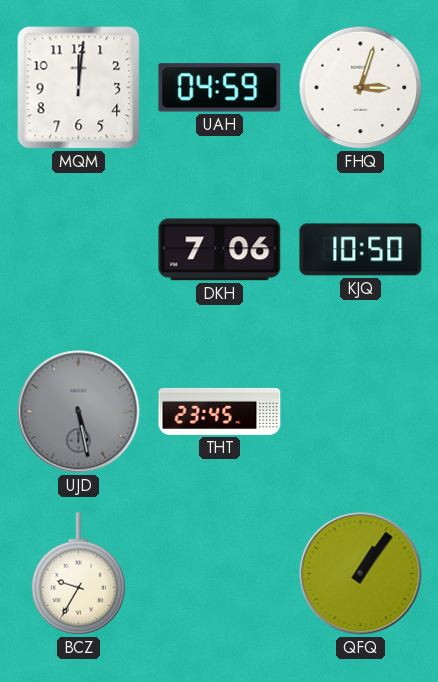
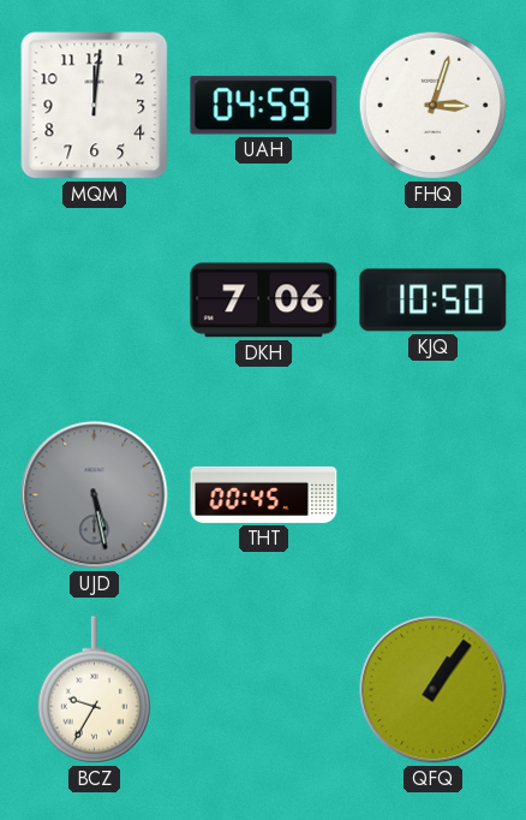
THT: 23:45 -> 00:45
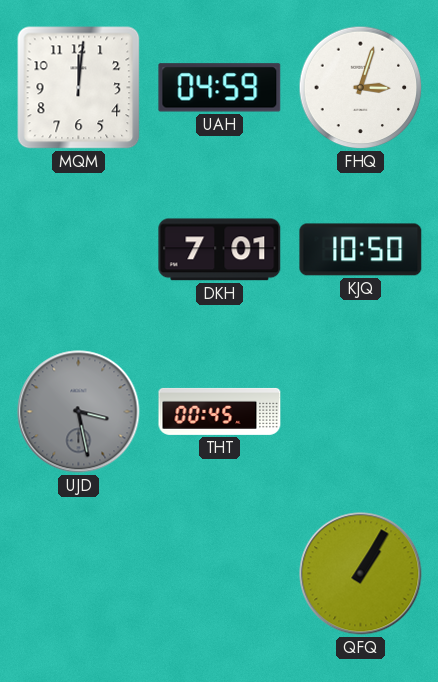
DKH: 7:06 -> 7:01
UJD: 5:28 -> 3:28
BCZ: 9:35 -> none
QFQ: 1:06 -> 1:05
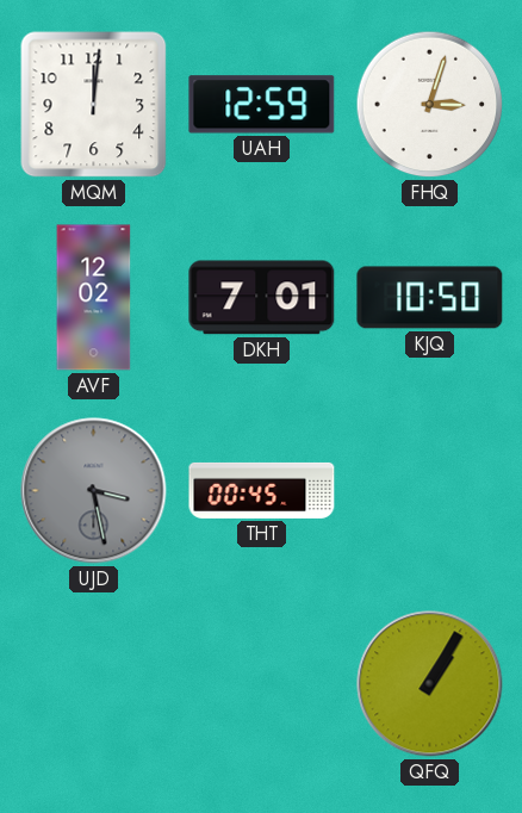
UAH: 04:59 -> 12:59
AVF: none -> 12:02
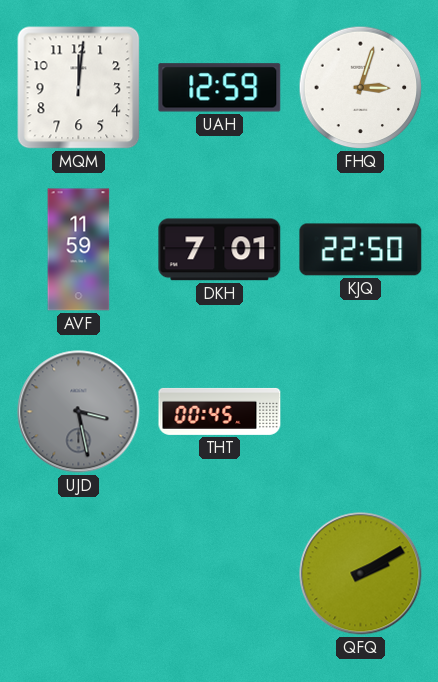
AVF: 12:02 -> 11:59
KJQ: 10:50 -> 22:50
QFQ: 1:05 -> 2:10
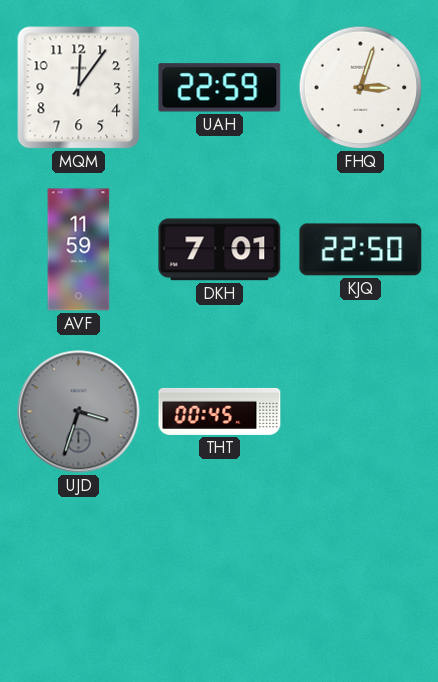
MQM: 12:01 -> 12:06
UAH: 12:59 -> 22:59
UJD: 3:28 -> 3:33
QFQ: 2:10 -> none
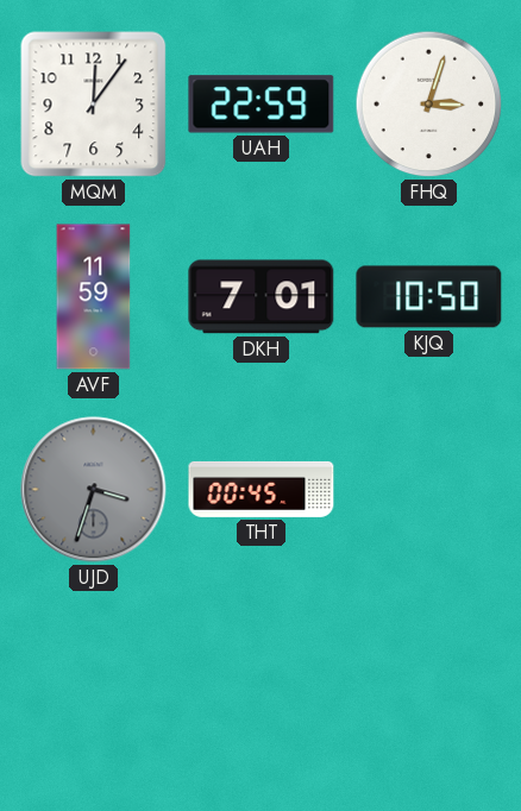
KJQ: 22:50 -> 10:50
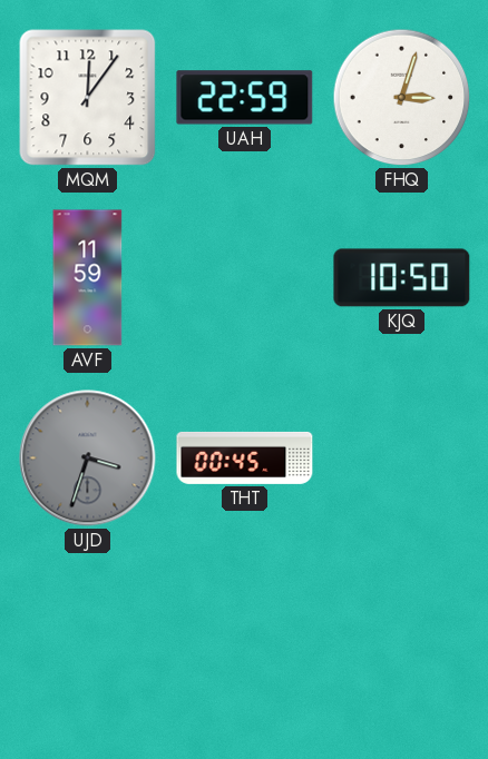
DKH: 7:01 -> none
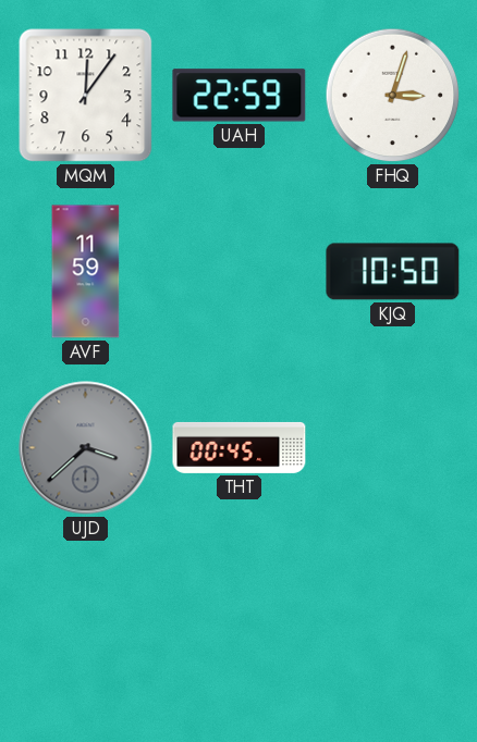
UJD: 3:33 -> 3:38
